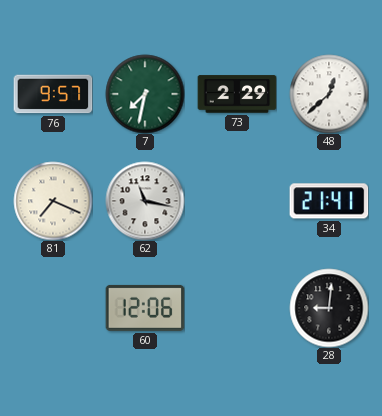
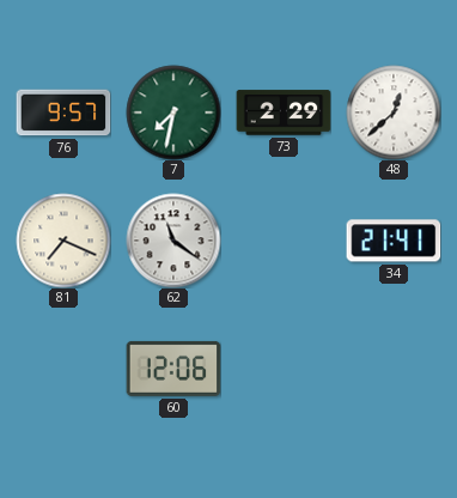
62: 11:17 -> 11:21
28: 9:01 -> none
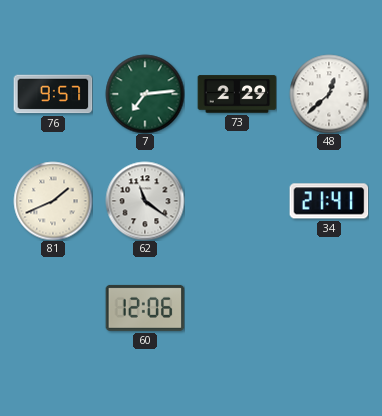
7: 7:32 -> 7:14
81: 7:19 -> 1:41
